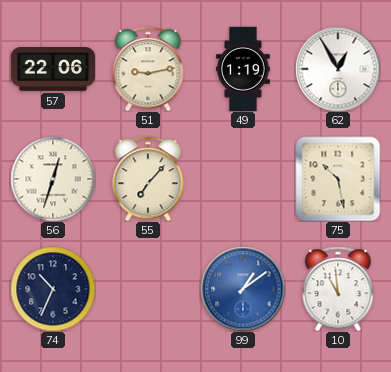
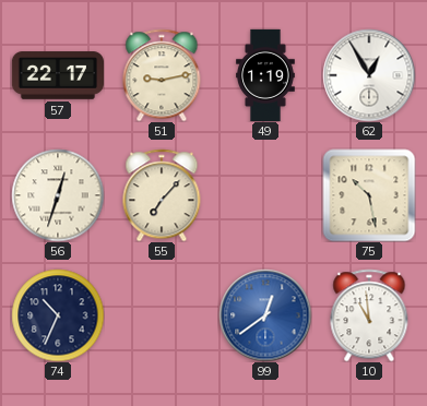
57: 22:06 -> 22:17
99: 1:09 -> 12:39
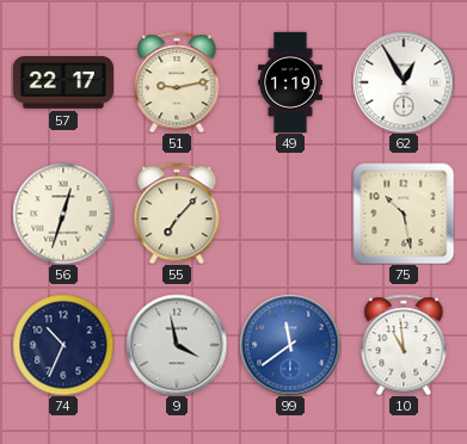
9: none -> 3:58
99: 12:39 -> 11:39
